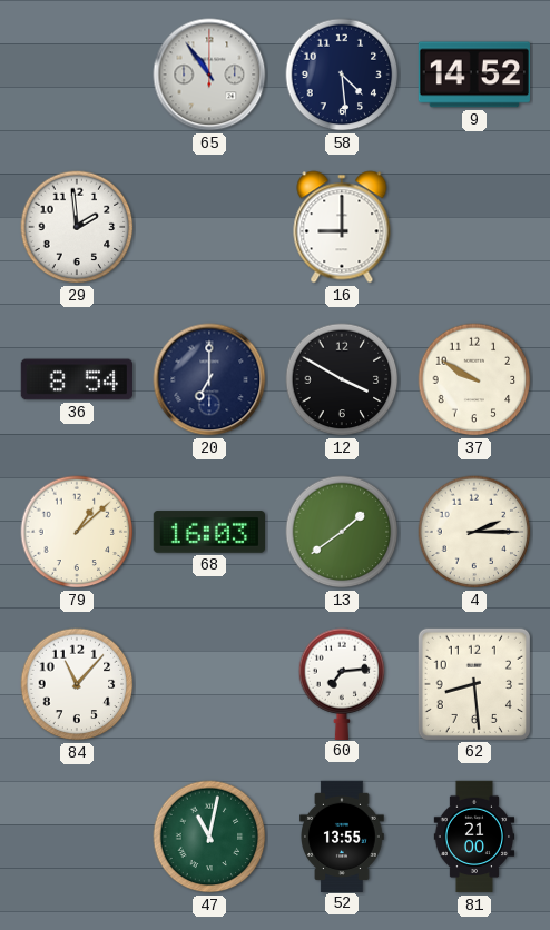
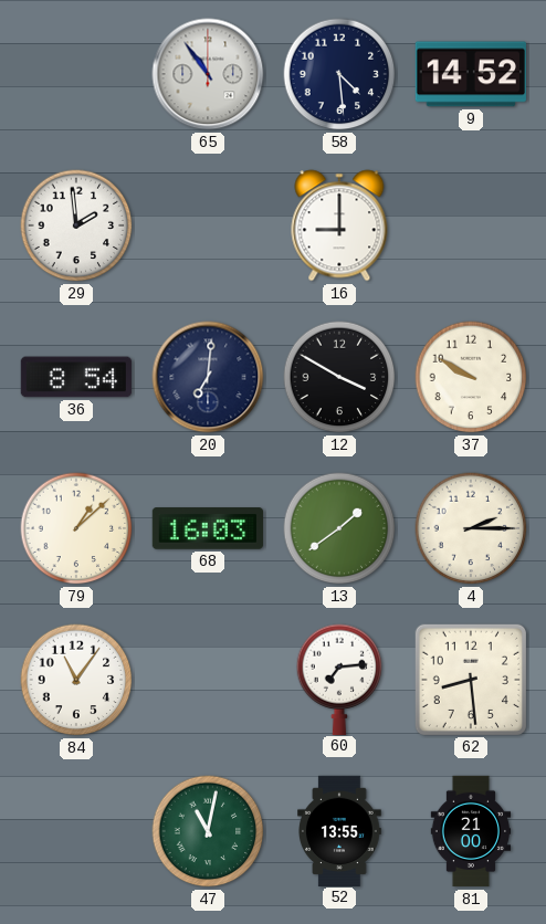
20: 7:00 -> 7:01
84: 11:07 -> 11:06
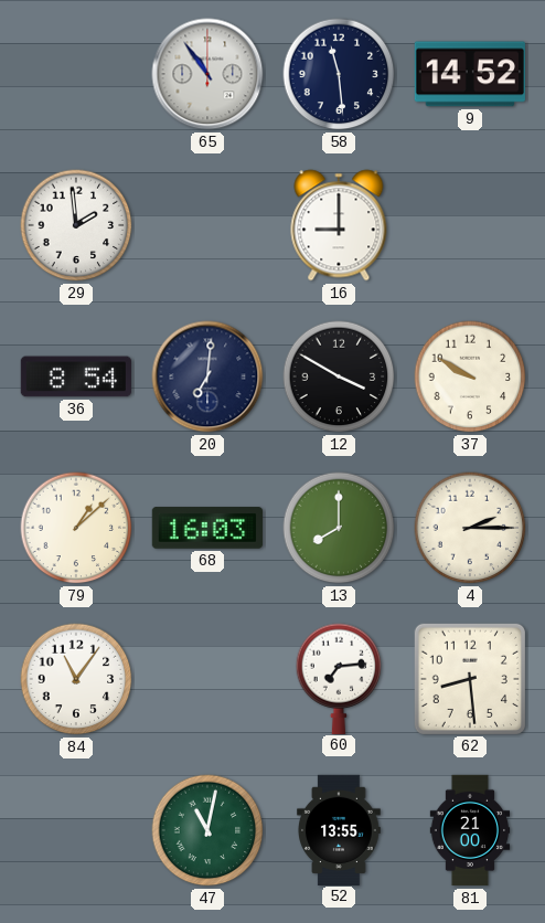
58: 4:29 -> 11:29
13: 1:39 -> 8:00
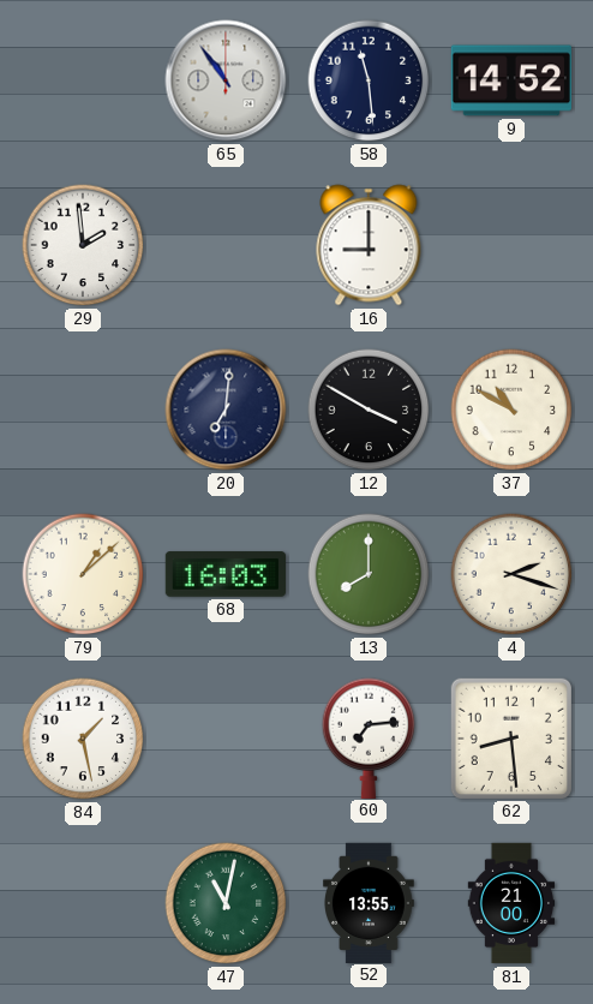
36: 8:54 -> none
37: 9:50 -> 10:50
4: 2:15 -> 2:18
84: 11:06 -> 1:28
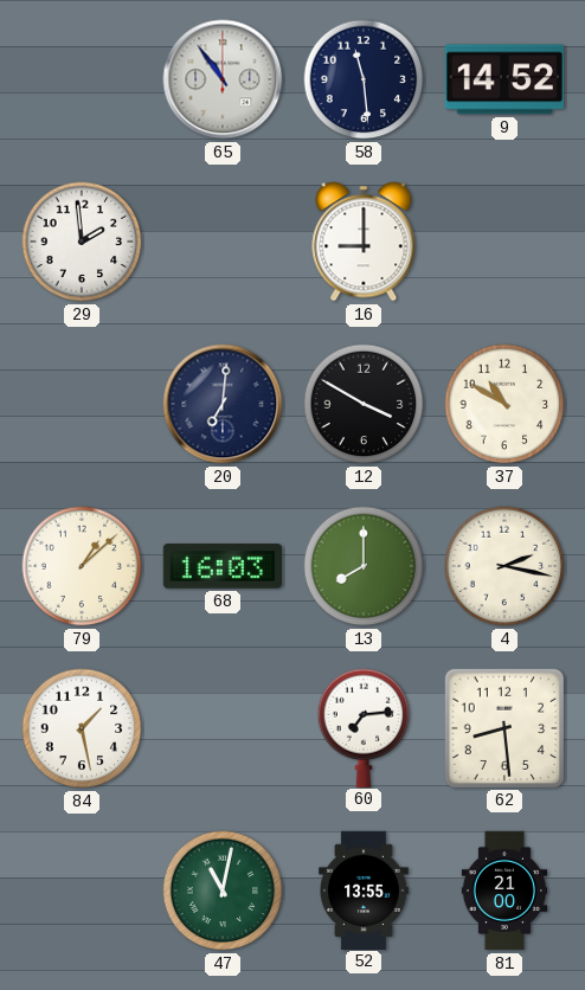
4: 2:18 -> 2:17
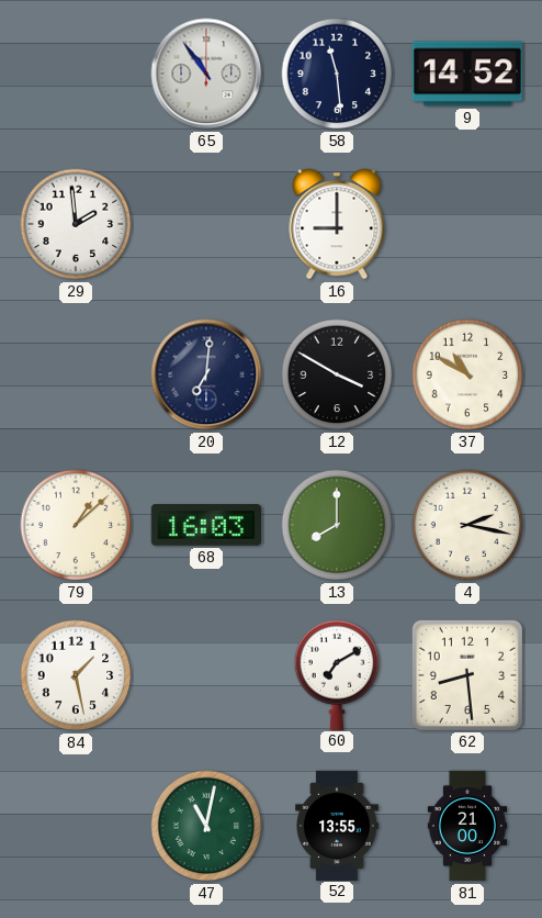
60: 7:14 -> 7:10
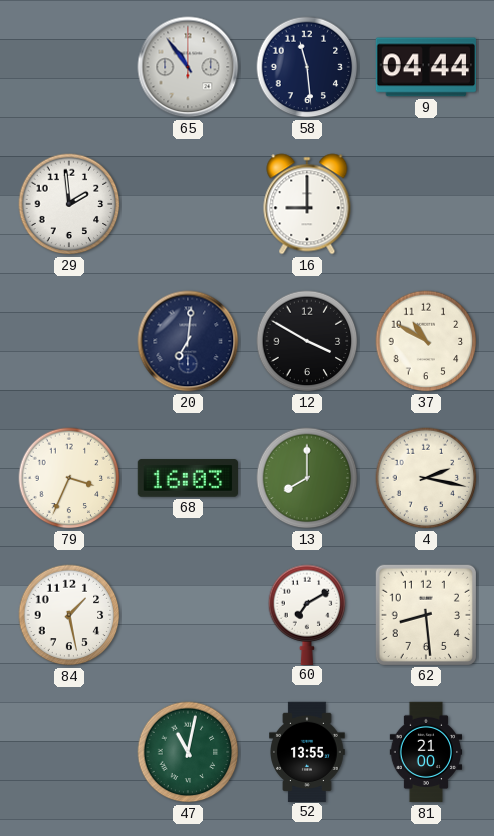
9: 14:52 -> 04:44
79: 1:08 -> 3:34
